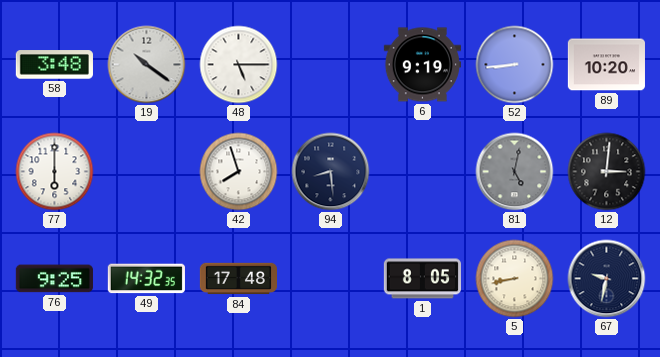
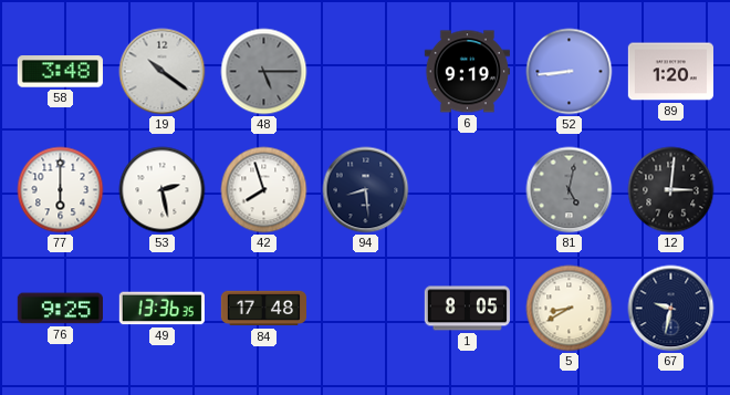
48 dial: white -> grey
89: 10:20 -> 1:20
53: none -> 2:28
49: 14:32 -> 13:36
5: 8:43 -> 8:40
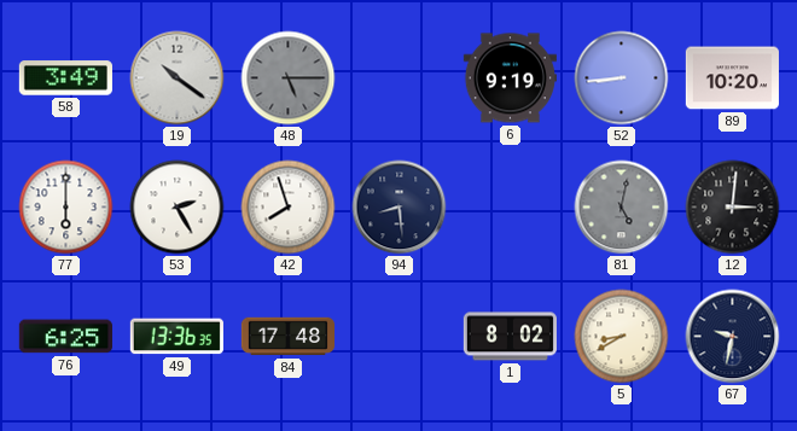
58: 3:48 -> 3:49
89: 1:20 -> 10:20
53: 2:28 -> 2:25
76: 9:25 -> 6:25
1: 8:05 -> 8:02
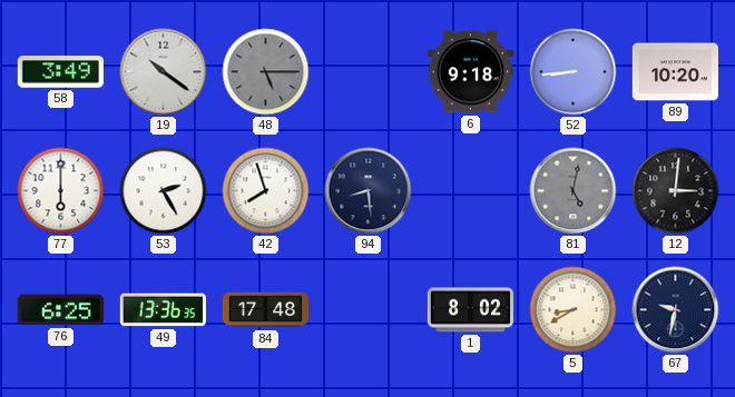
6: 9:19 -> 9:18
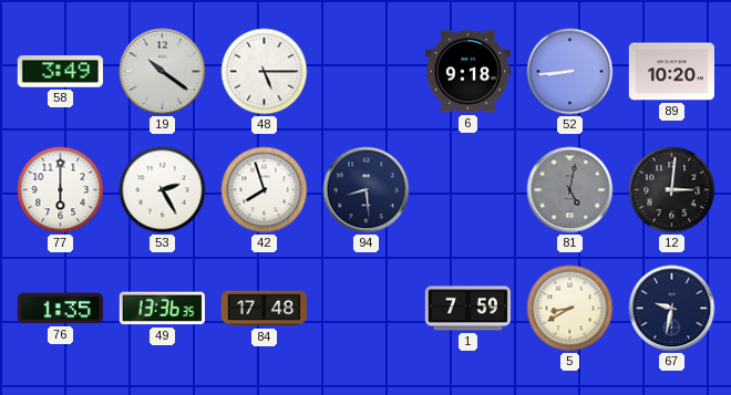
48 dial: grey -> white
76: 6:25 -> 1:35
1: 8:02 -> 7:59
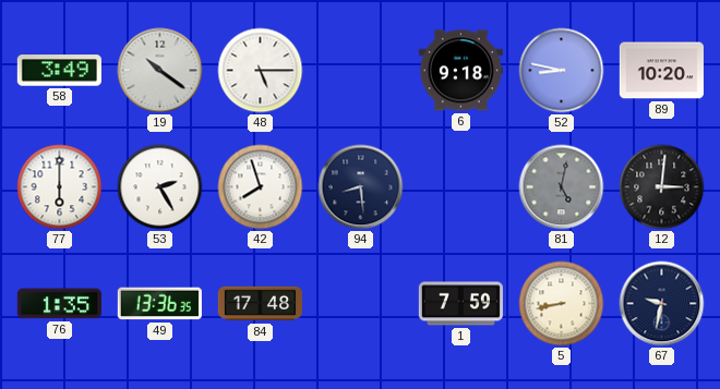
52: 8:44 -> 8:47
5: 8:40 -> 8:43
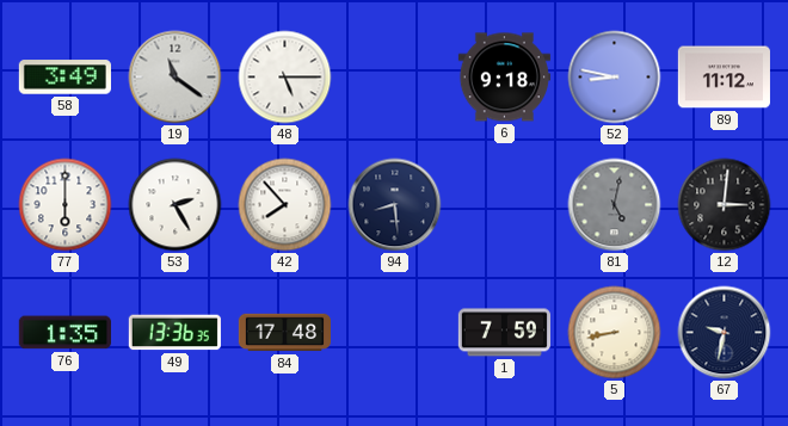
19: 10:21 -> 11:21
89: 10:20 -> 11:12
42: 7:57 -> 7:53
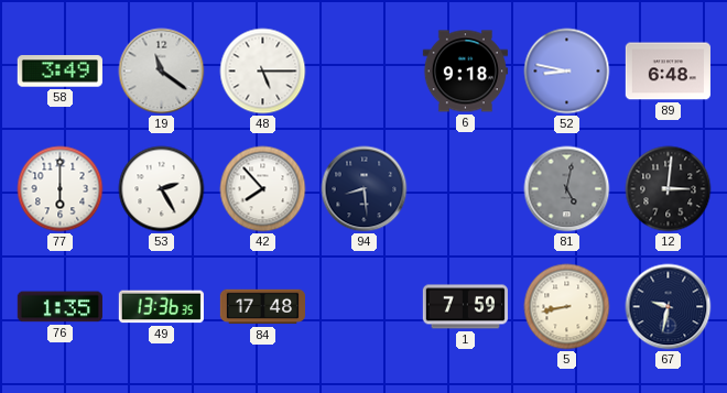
89: 11:12 -> 6:48
